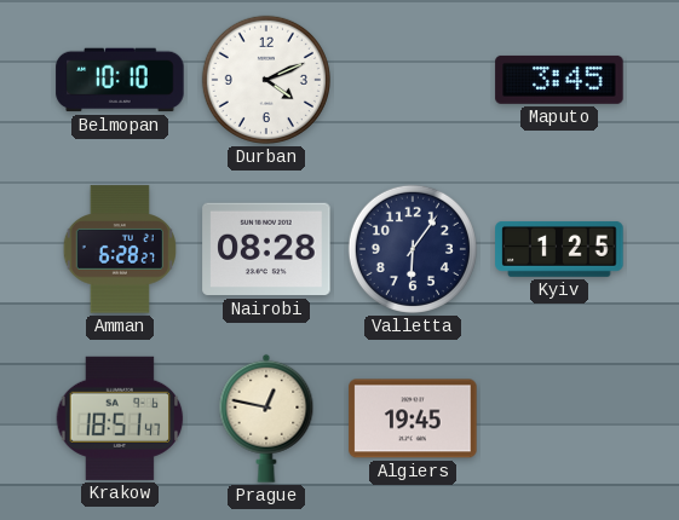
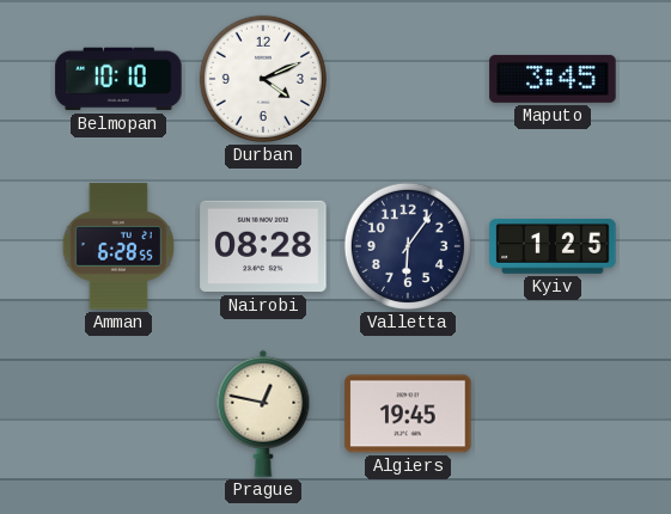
Amman: 6:28:27 -> 6:28:55
Krakow: 18:51 -> none
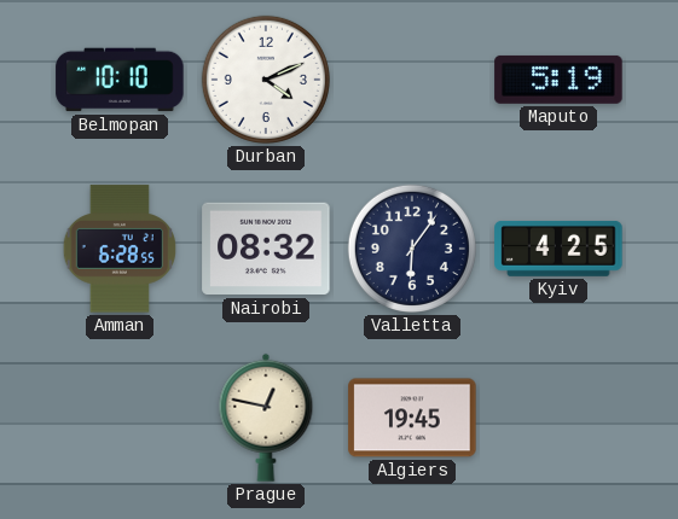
Maputo: 3:45 -> 5:19
Nairobi: 08:28 -> 08:32
Kyiv: 1:25 -> 4:25
